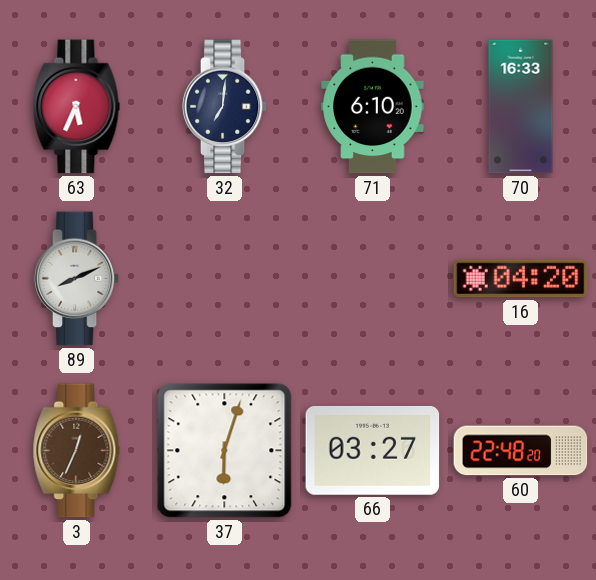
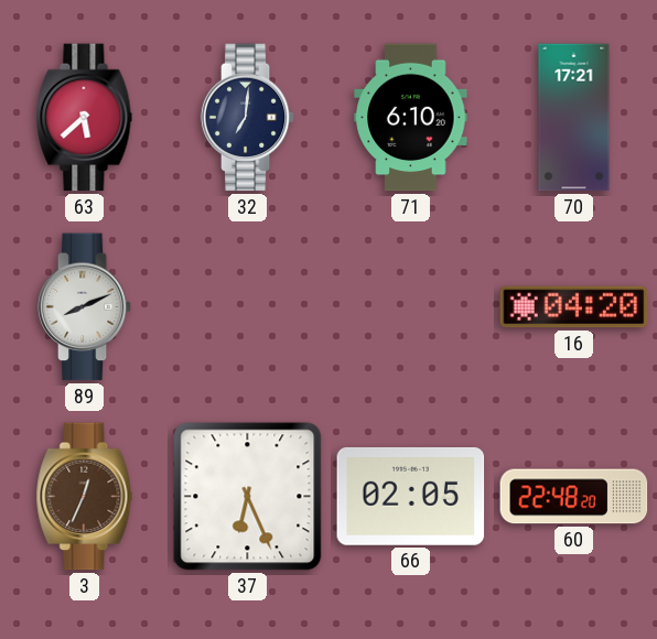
63: 5:34 -> 5:38
70: 16:33 -> 17:21
37: 6:03 -> 6:26
66: 03:27 -> 02:05
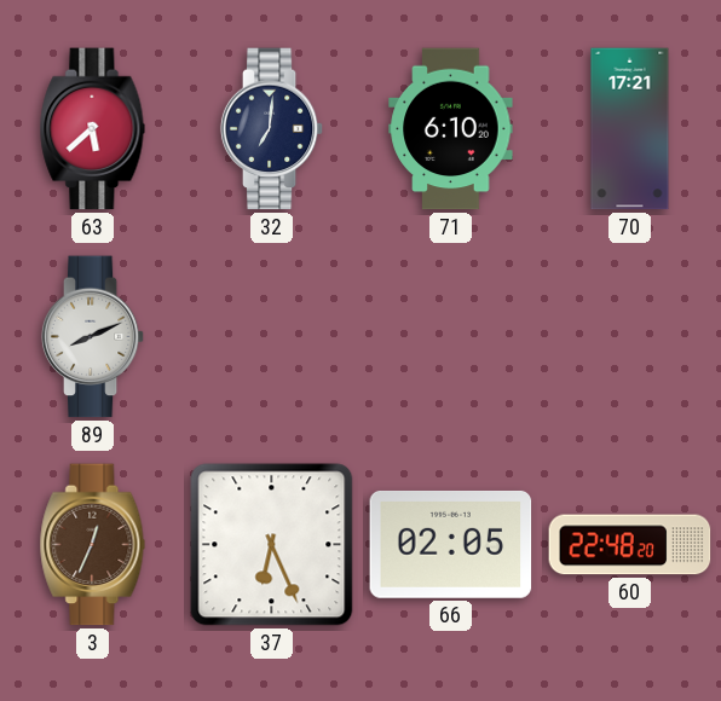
16: 04:20 -> none
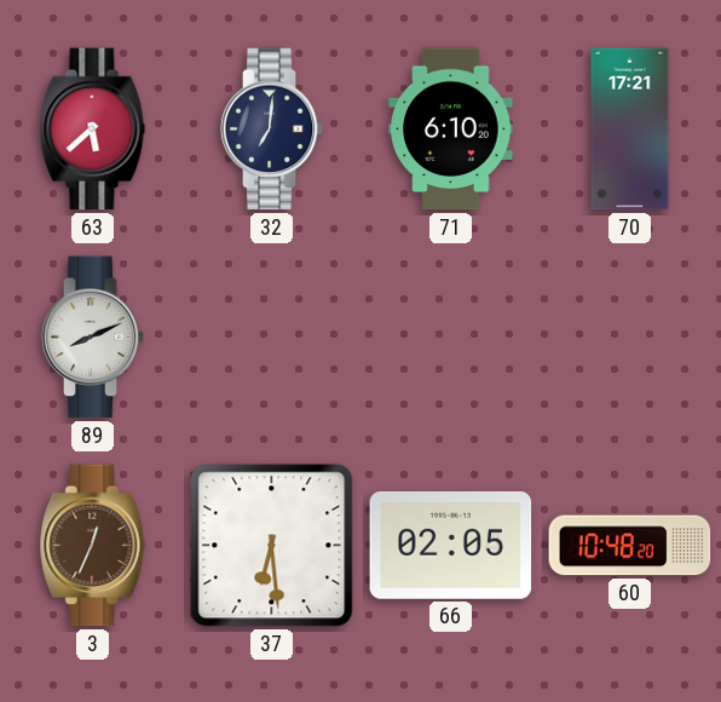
37: 6:26 -> 6:29
60: 22:48 -> 10:48
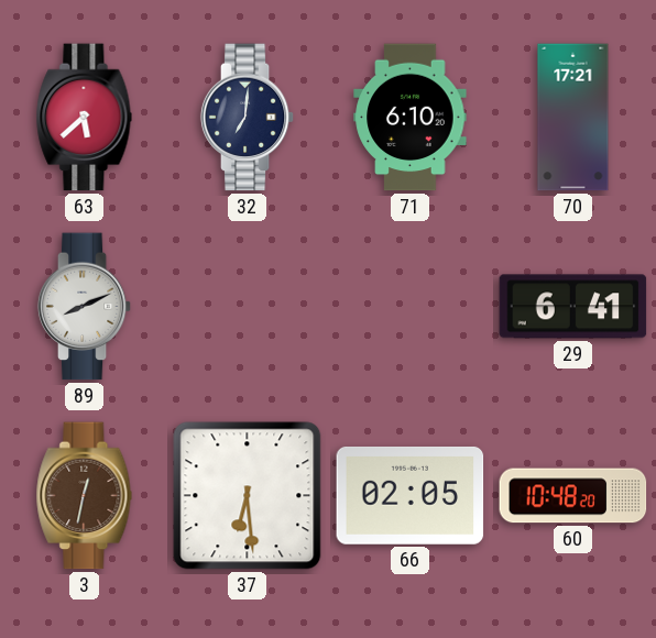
29: none -> 6:41
3: 12:34 -> 12:32
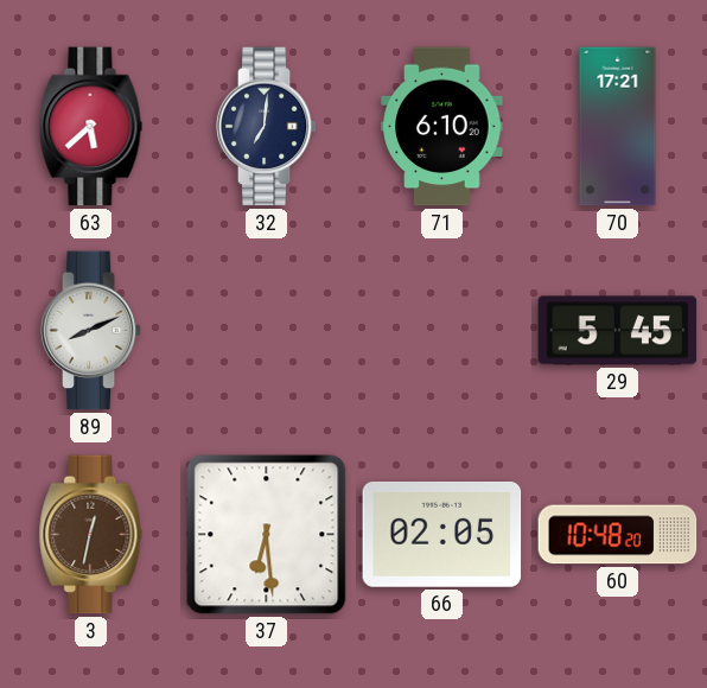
29: 6:41 -> 5:45
